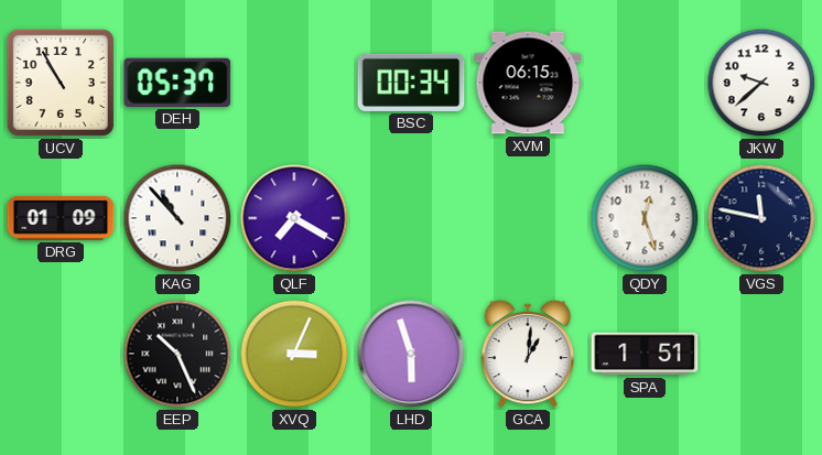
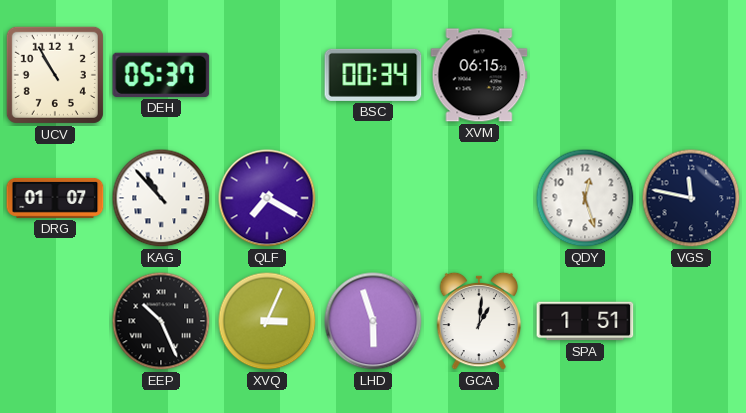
JKW: 9:38 -> none
DRG: 01:09 -> 01:07
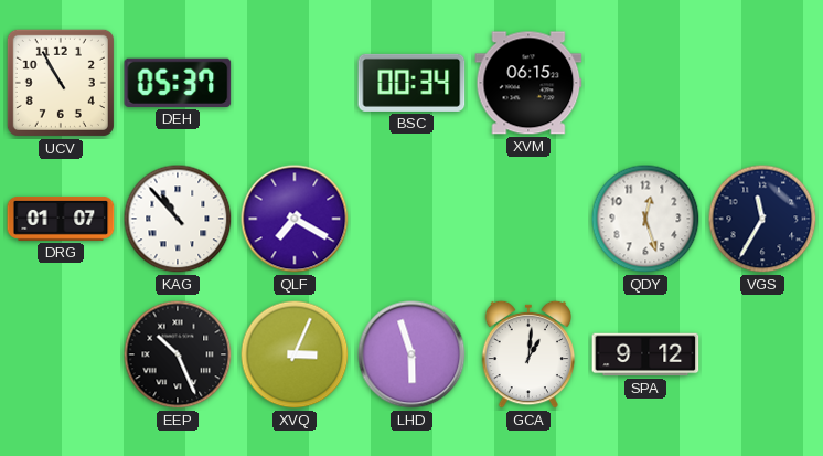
VGS: 11:47 -> 11:35
SPA: 1:51 -> 9:12
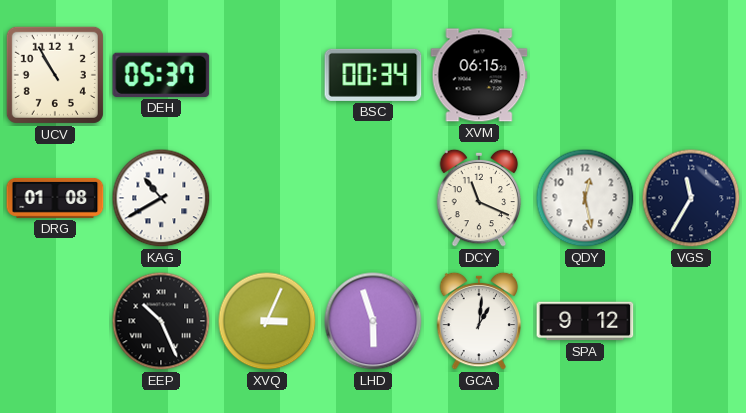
DRG: 01:07 -> 01:08
KAG: 10:53 -> 10:40
QLF: 7:20 -> none
DCY: none -> 11:19
QDY: 12:27 -> 12:28
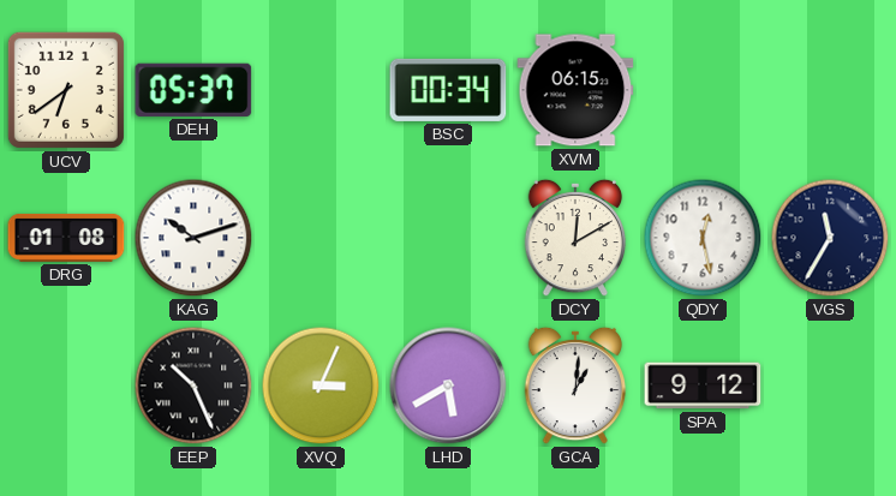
UCV: 10:55 -> 6:39
KAG: 10:40 -> 10:12
DCY: 11:19 -> 12:10
LHD: 5:57 -> 5:40
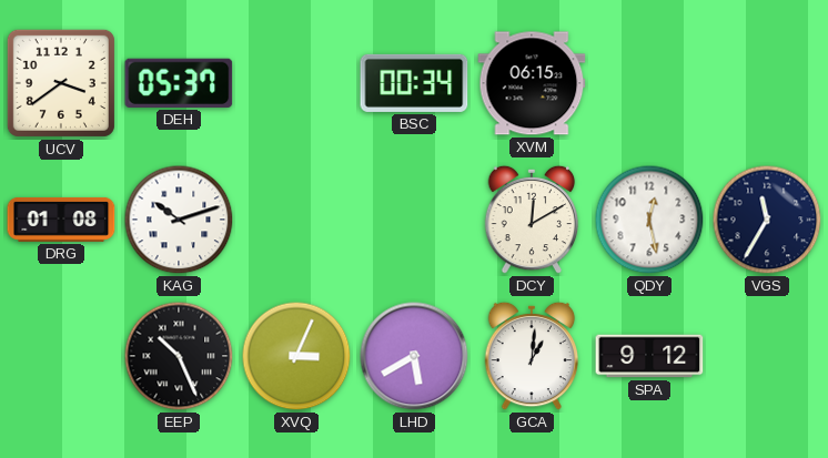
UCV: 6:39 -> 3:39
